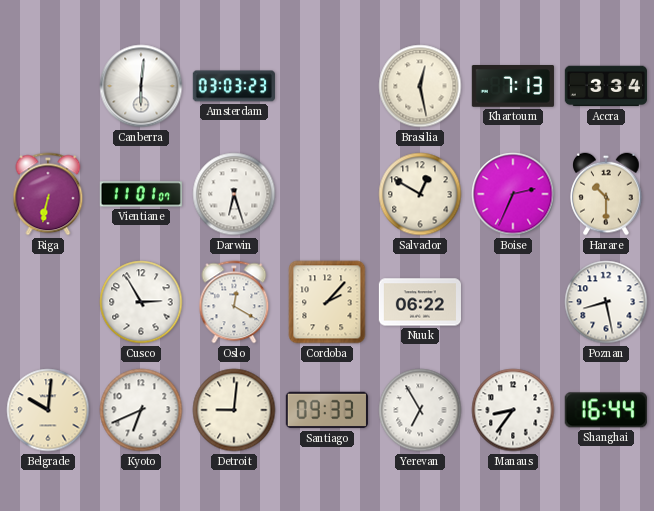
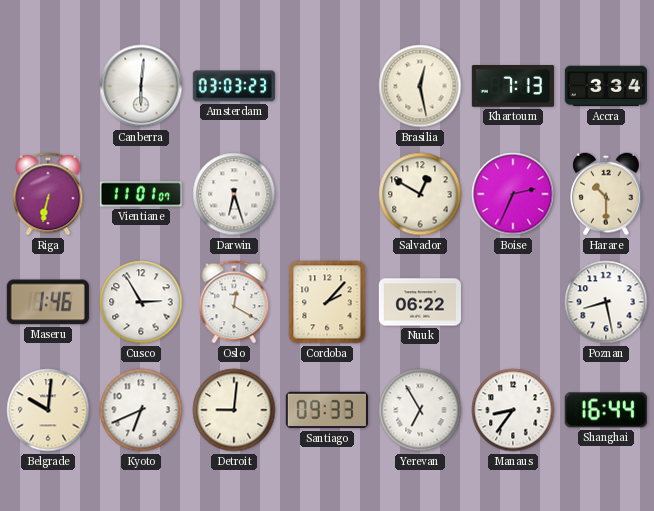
Maseru: none -> 1:46
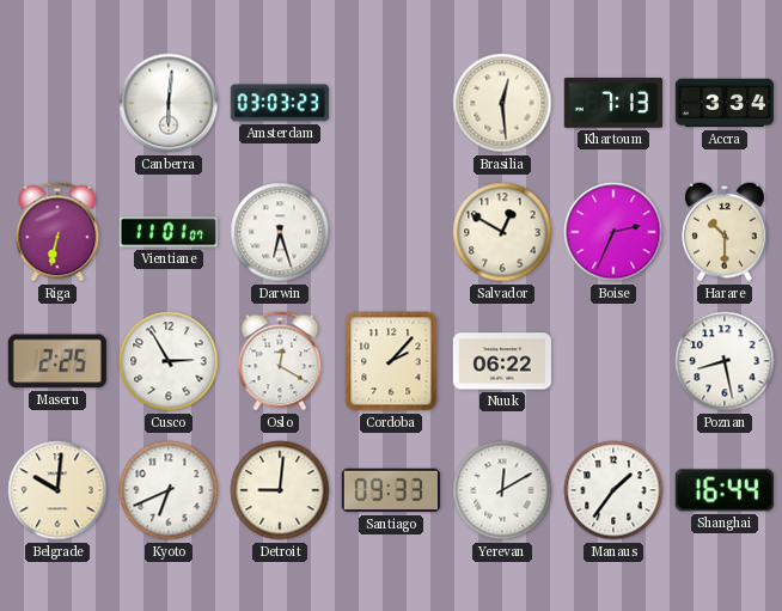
Brasilia: 12:28 -> 12:29
Maseru: 1:46 -> 2:25
Yerevan: 6:55 -> 12:10
Manaus: 8:36 -> 1:36
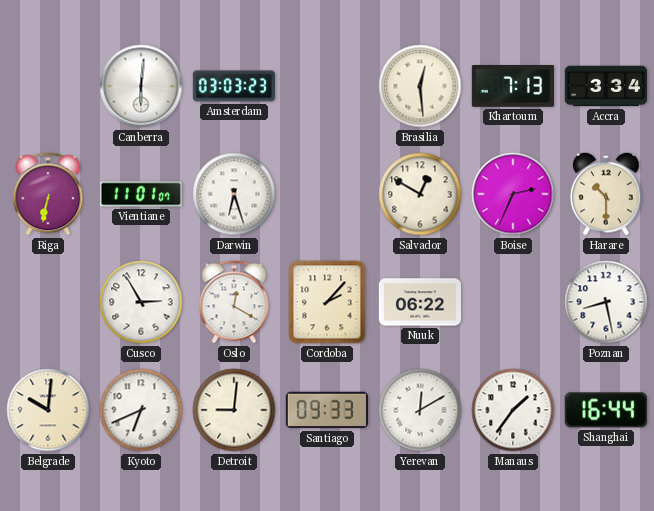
Maseru: 2:25 -> none
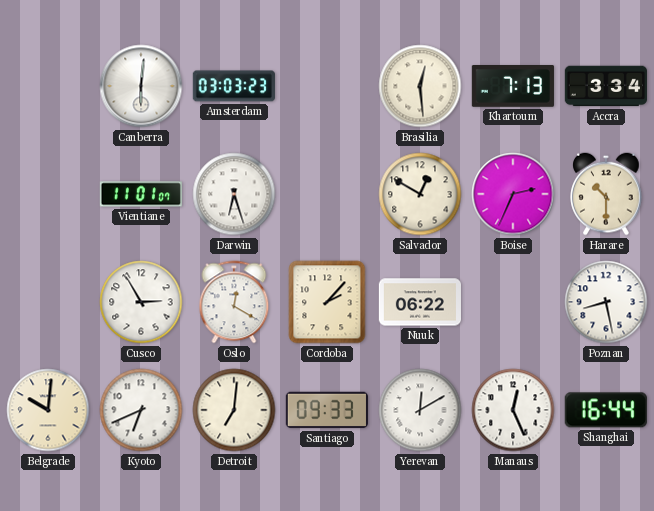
Riga: 6:32 -> none
Detroit: 9:01 -> 7:01
Manaus: 1:36 -> 12:26
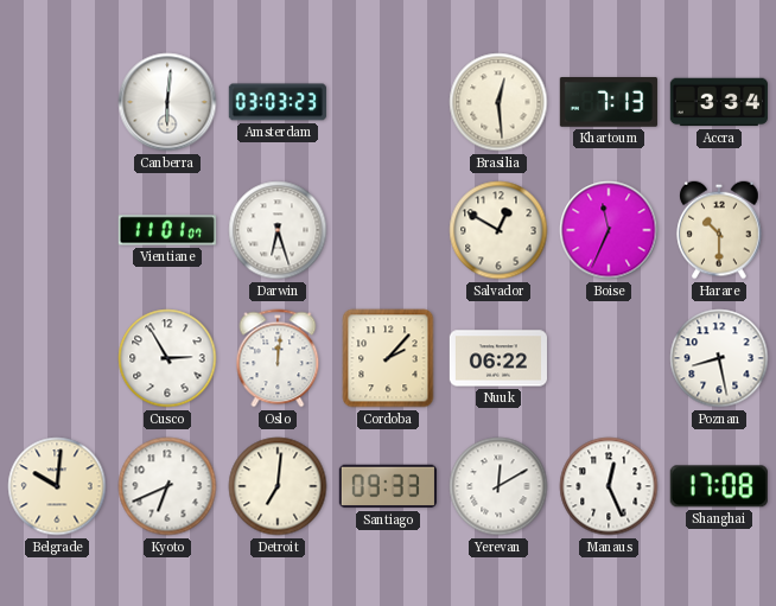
Boise: 2:34 -> 11:34
Oslo: 12:20 -> 12:01
Shanghai: 16:44 -> 17:08
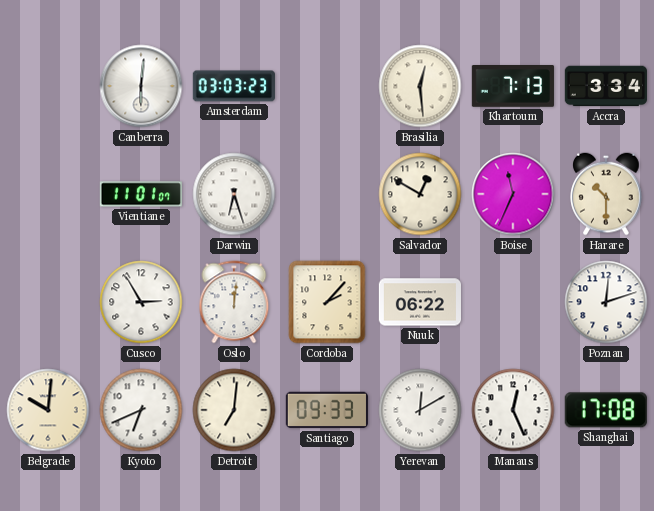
Poznan: 8:28 -> 12:12
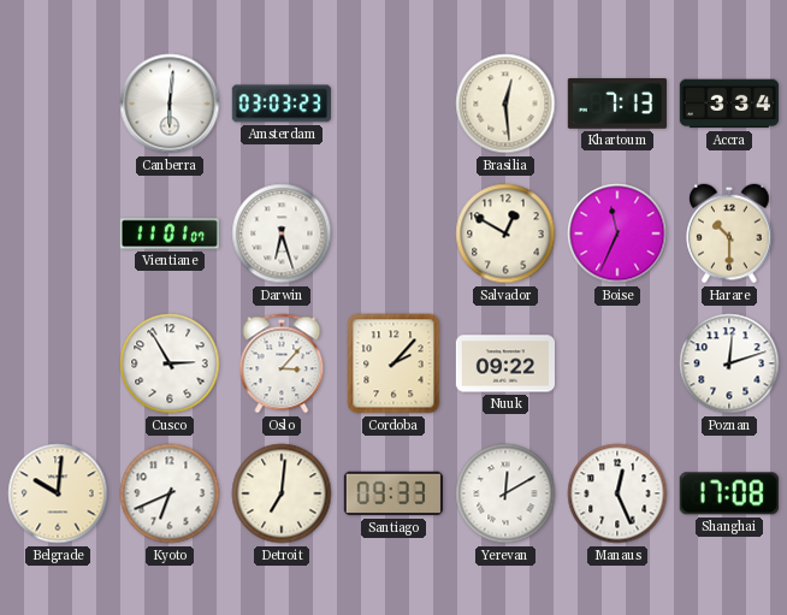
Oslo: 12:01 -> 3:07
Nuuk: 06:22 -> 09:22
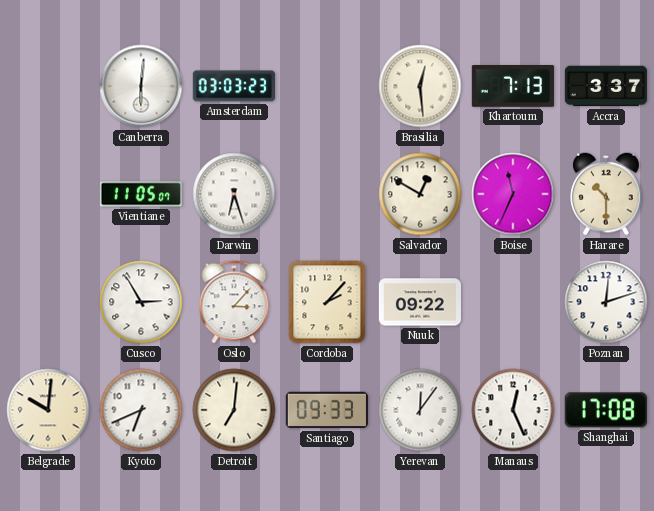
Accra: 3:34 -> 3:37
Vientiane: 11:01 -> 11:05
Yerevan: 12:10 -> 12:06
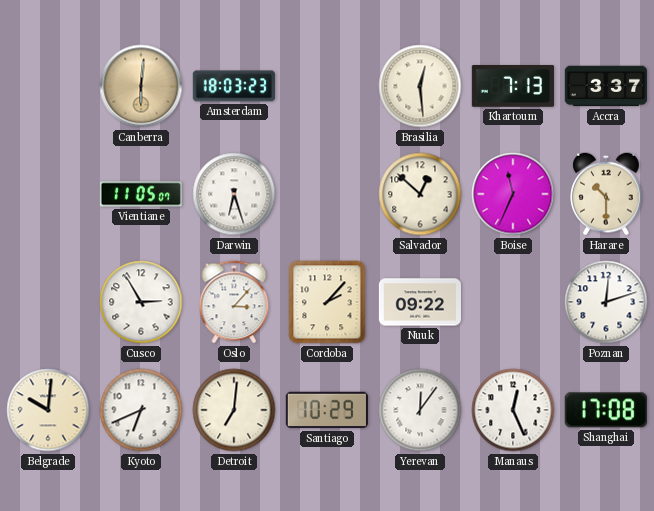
Canberra dial: white -> champagne
Amsterdam: 03:03 -> 18:03
Salvador: 12:50 -> 12:52
Santiago: 09:33 -> 10:29
